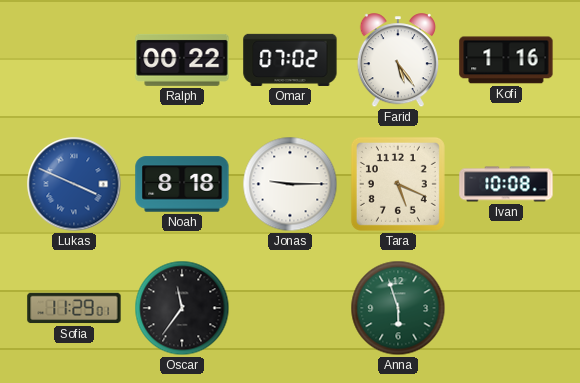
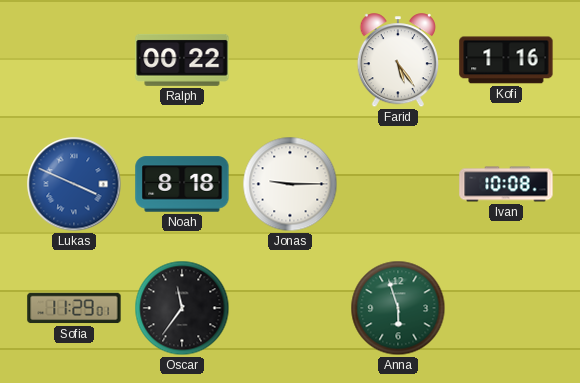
Omar: 07:02 -> none
Tara: 5:19 -> none
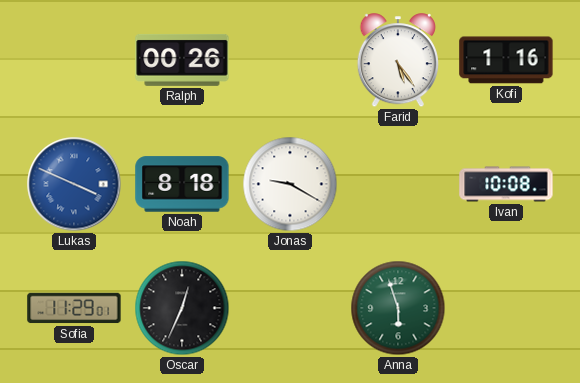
Ralph: 00:22 -> 00:26
Jonas: 9:15 -> 9:20
Oscar: 11:36 -> 12:34
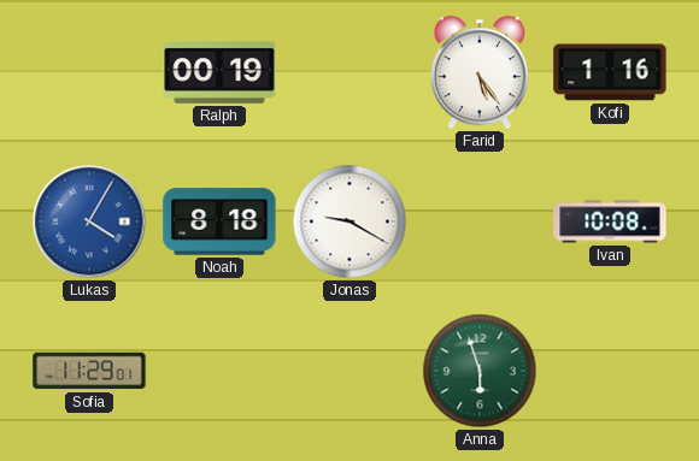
Ralph: 00:26 -> 00:19
Lukas: 3:49 -> 4:05
Oscar: 12:34 -> none
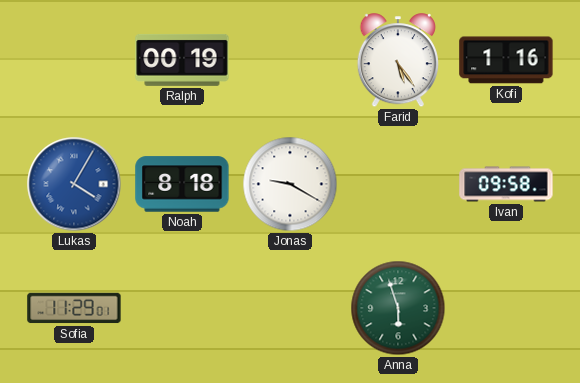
Ivan: 10:08 -> 09:58
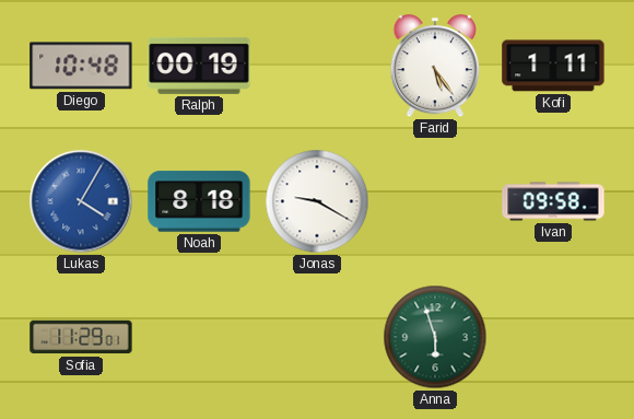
Diego: none -> 10:48
Kofi: 1:16 -> 1:11
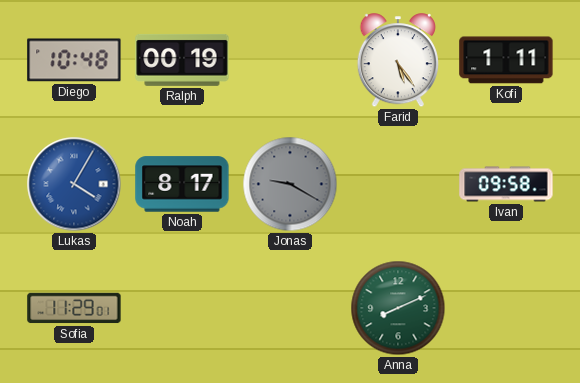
Noah: 8:18 -> 8:17
Jonas dial: white -> grey
Anna: 5:57 -> 8:11
